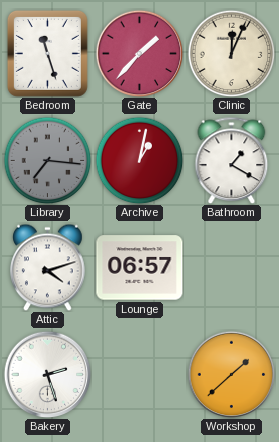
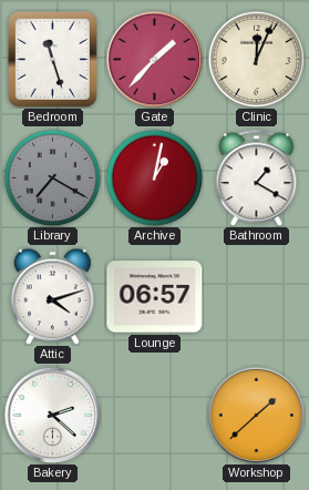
Library: 7:16 -> 7:20
Bakery: 2:27 -> 2:22
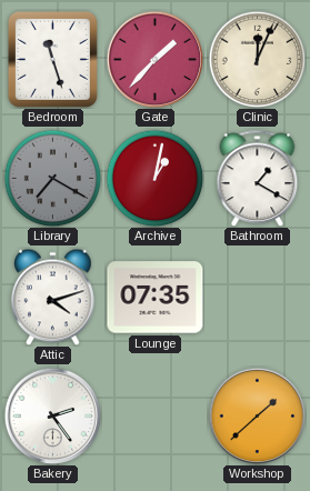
Lounge: 06:57 -> 07:35
Bakery: 2:22 -> 2:24
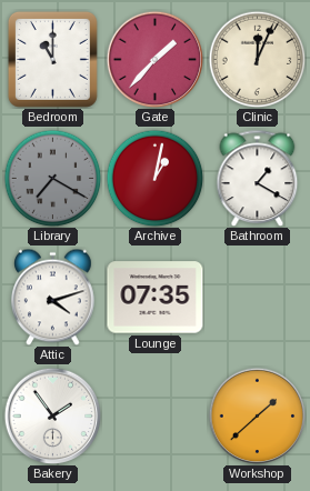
Bedroom: 11:27 -> 11:00
Bakery: 2:24 -> 1:54
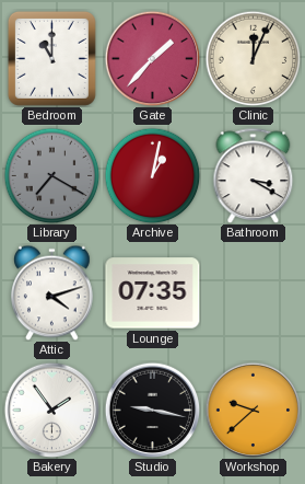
Bathroom: 1:20 -> 3:20
Studio: none -> 9:17
Workshop: 1:38 -> 9:38
